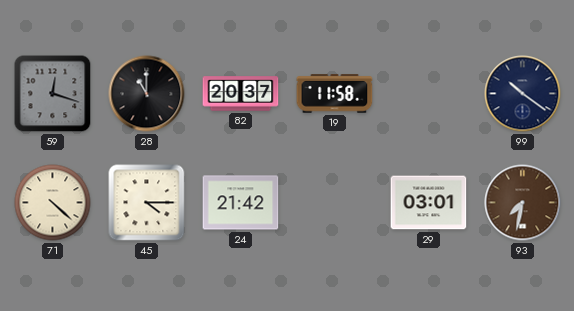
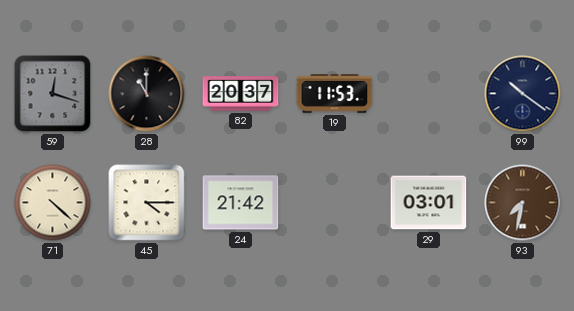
19: 11:58 -> 11:53
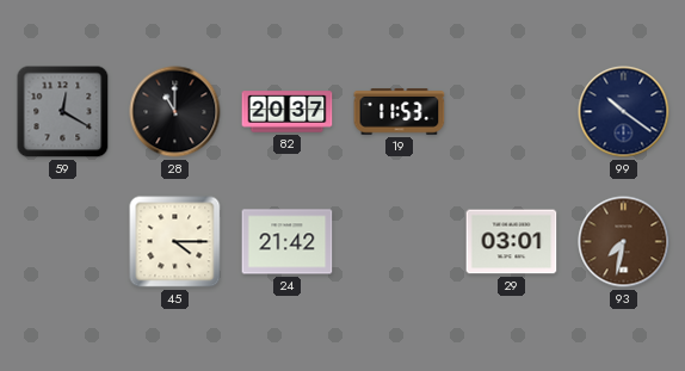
59: 12:18 -> 12:20
71: 4:22 -> none
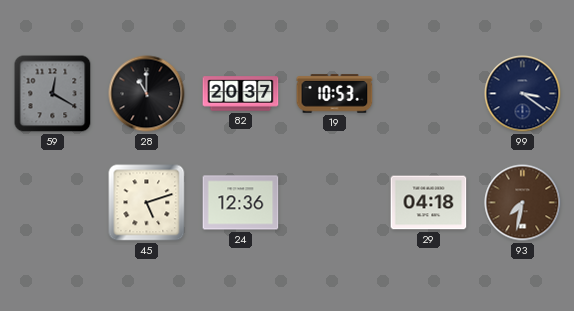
19: 11:53 -> 10:53
99: 10:21 -> 3:21
45: 4:15 -> 5:12
24: 21:42 -> 12:36
29: 03:01 -> 04:18
